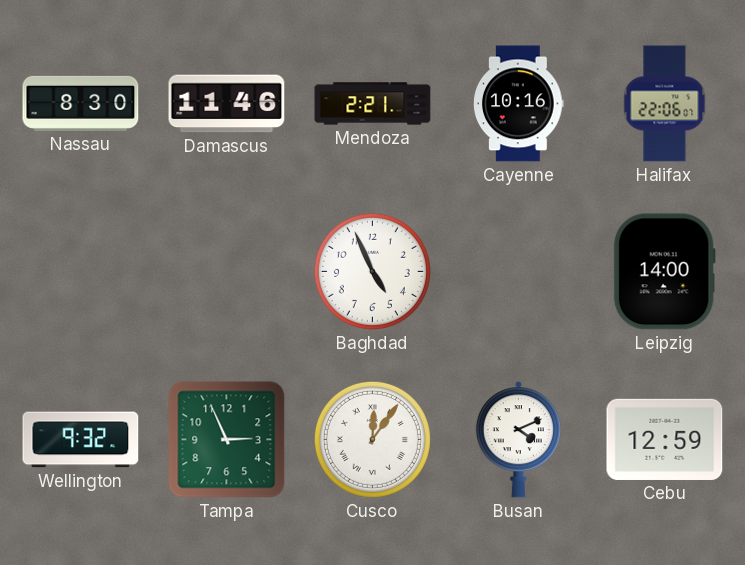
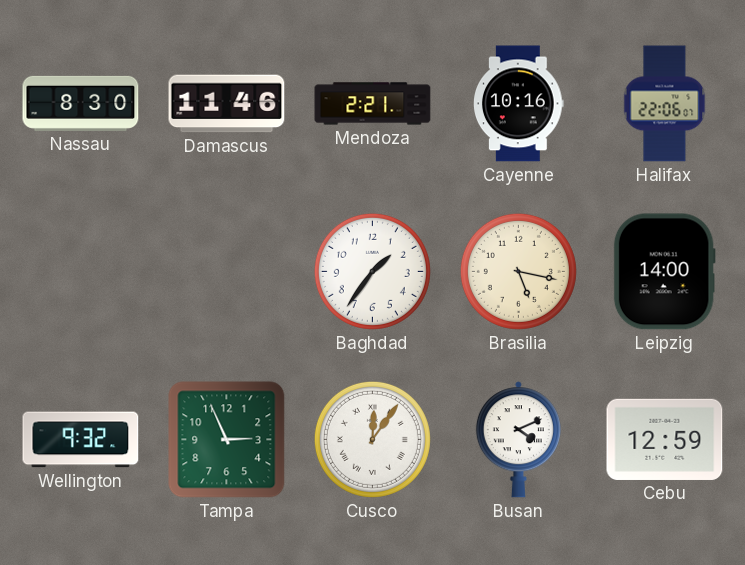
Baghdad: 4:56 -> 1:36
Brasilia: none -> 5:17
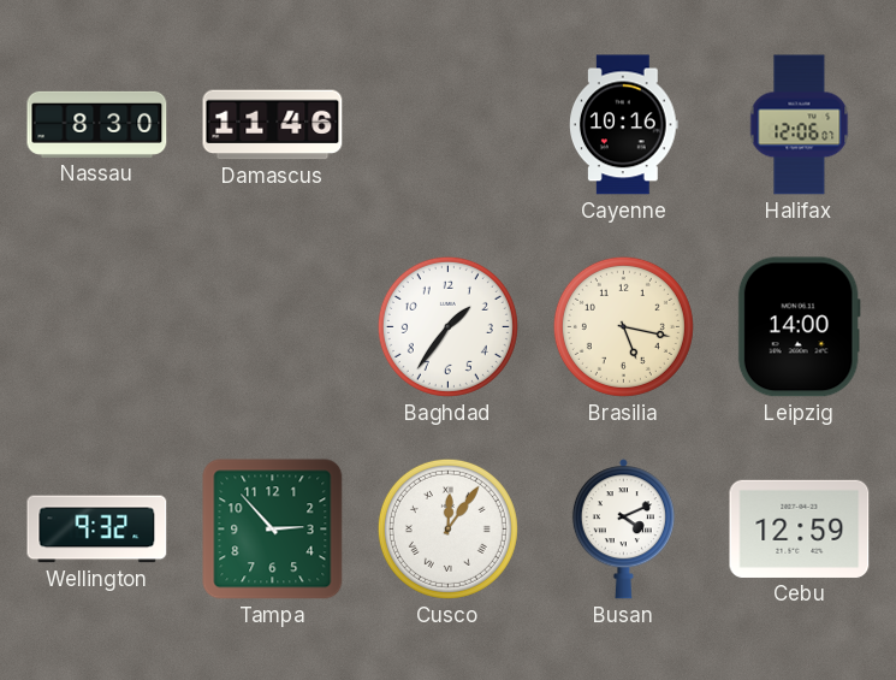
Mendoza: 2:21 -> none
Halifax: 22:06 -> 12:06
Tampa: 2:56 -> 2:53
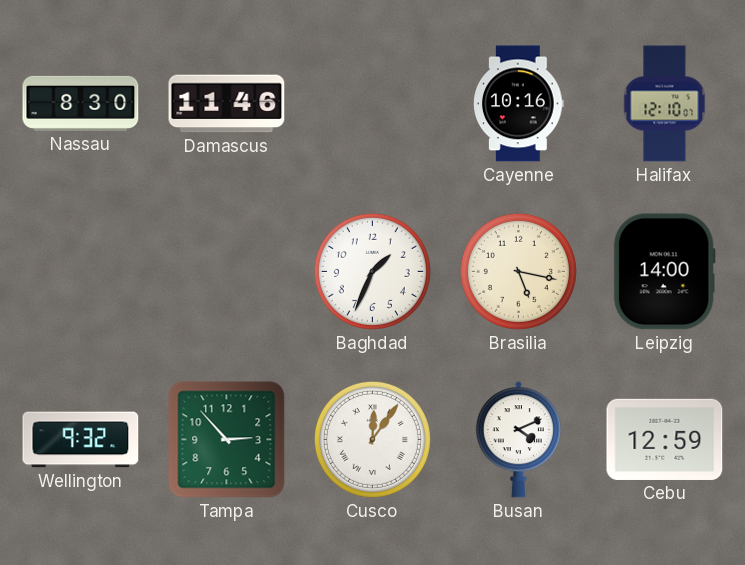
Halifax: 12:06 -> 12:10
Baghdad: 1:36 -> 1:34
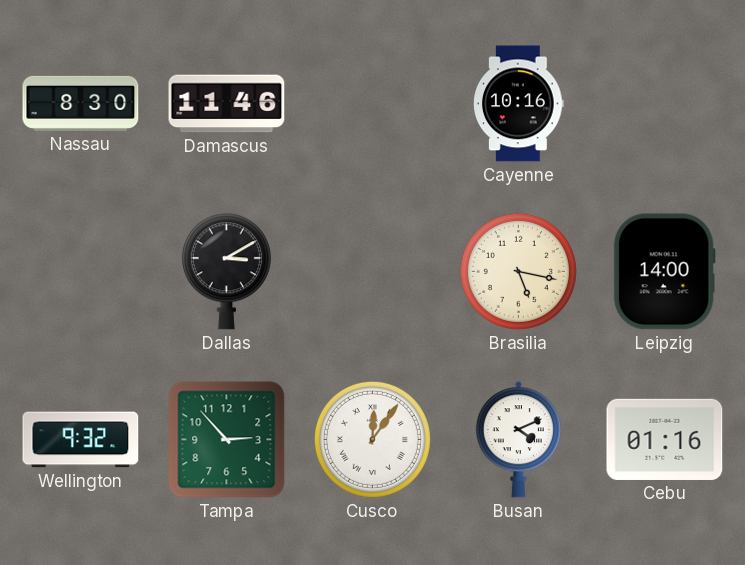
Halifax: 12:10 -> none
Dallas: none -> 3:10
Baghdad: 1:34 -> none
Cebu: 12:59 -> 01:16
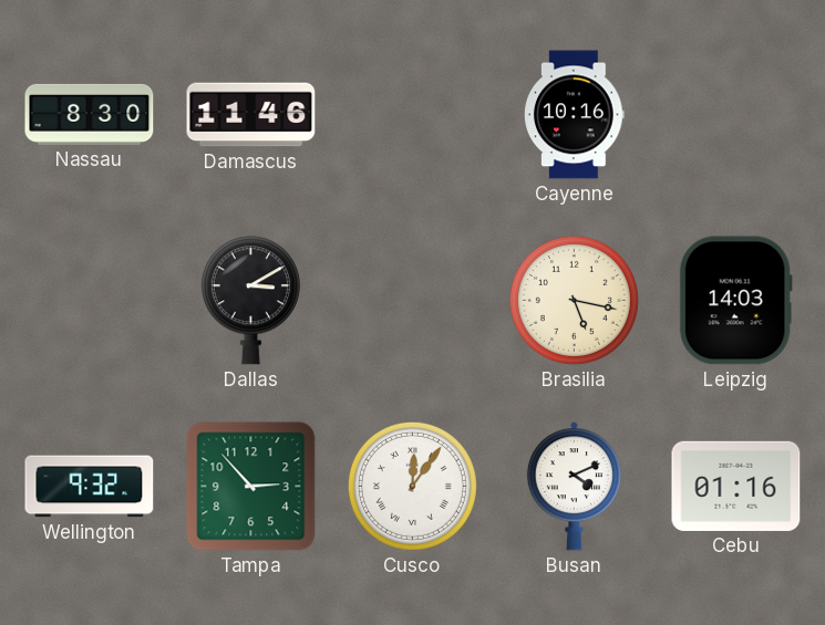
Leipzig: 14:00 -> 14:03
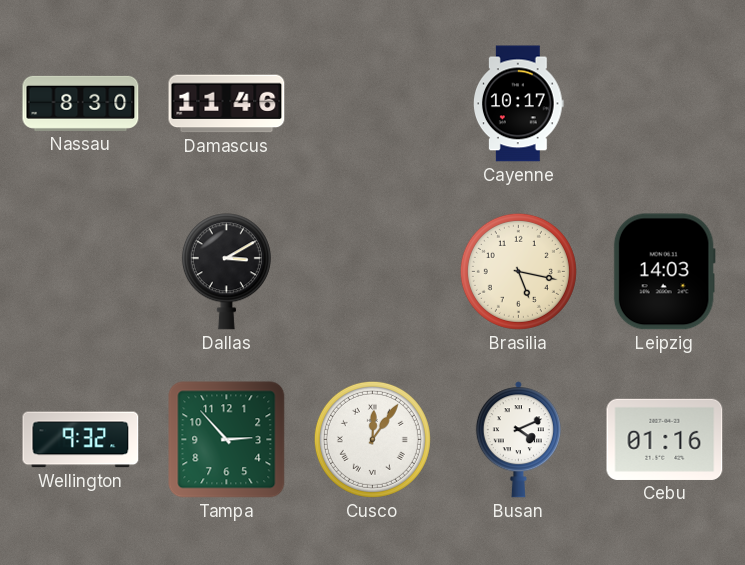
Cayenne: 10:16 -> 10:17
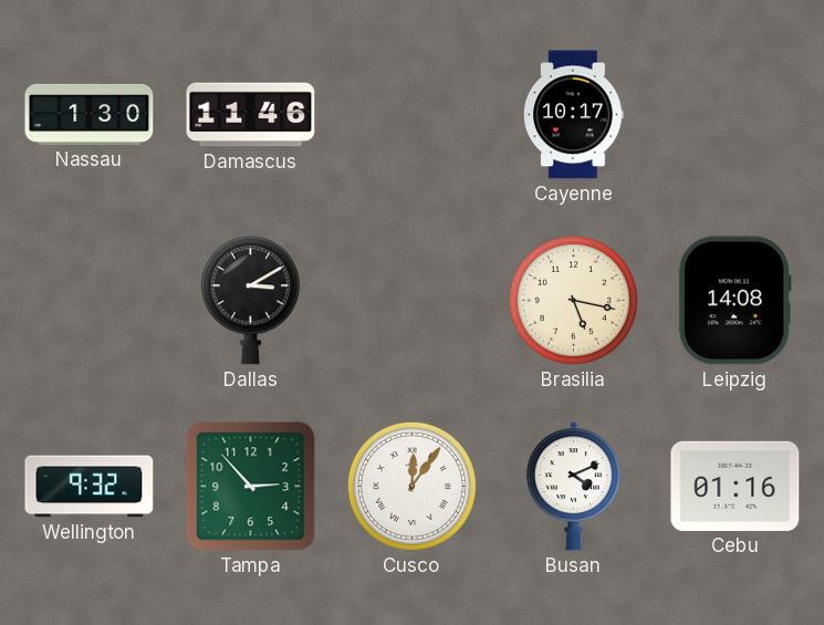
Nassau: 8:30 -> 1:30
Leipzig: 14:03 -> 14:08
